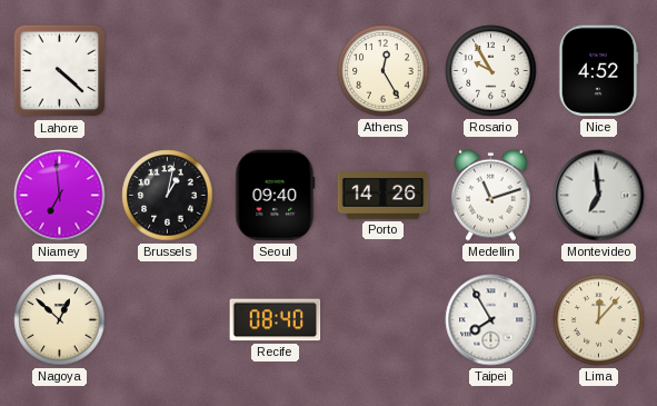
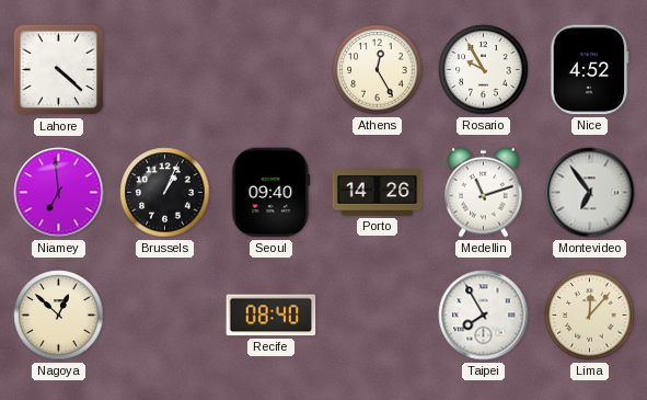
Brussels: 1:02 -> 1:04
Montevideo: 6:59 -> 6:54
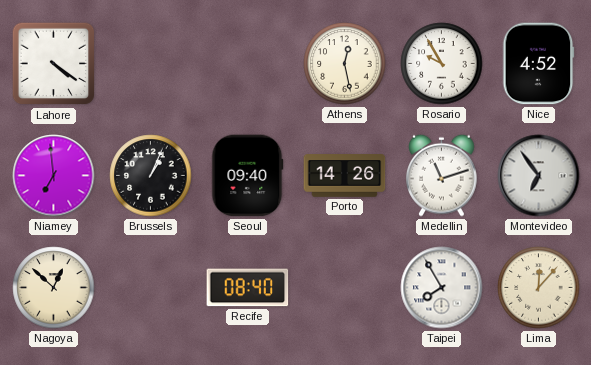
Lahore: 4:22 -> 4:21
Athens: 12:25 -> 12:28
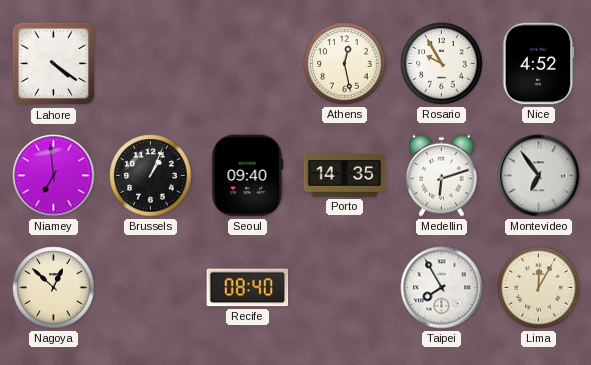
Porto: 14:26 -> 14:35
Medellin: 11:12 -> 6:12
Lima: 12:07 -> 12:05
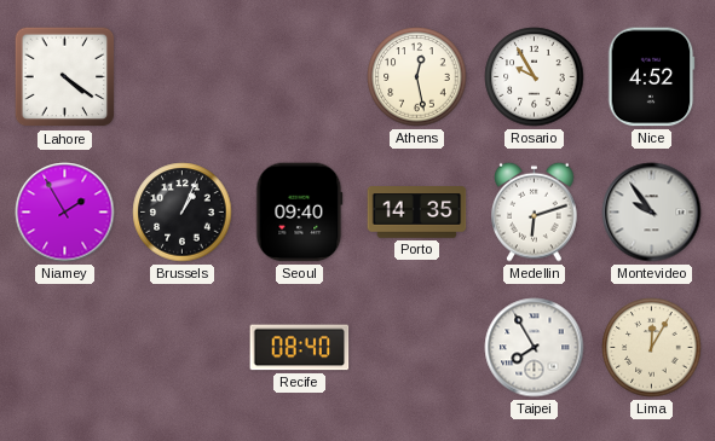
Niamey: 6:59 -> 1:55
Montevideo: 6:54 -> 9:54
Nagoya: 12:52 -> none
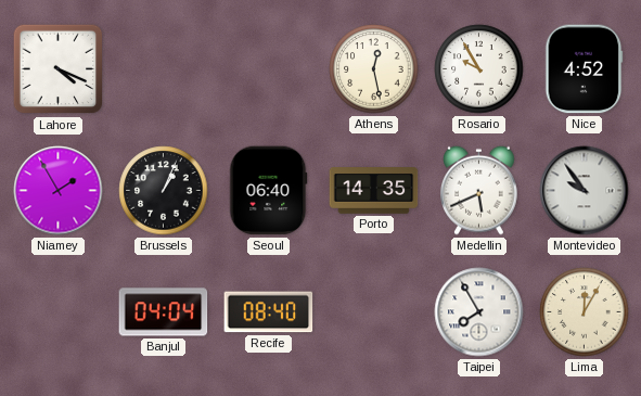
Lahore: 4:21 -> 4:19
Seoul: 09:40 -> 06:40
Medellin: 6:12 -> 5:41
Banjul: none -> 04:04
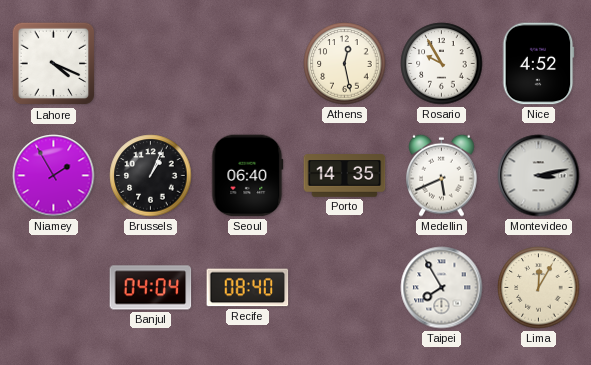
Montevideo: 9:54 -> 3:13
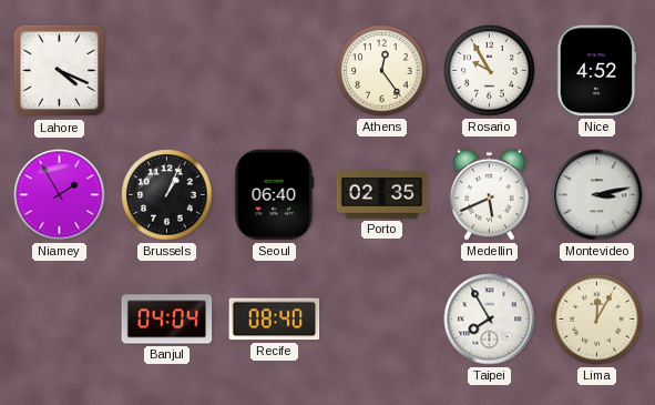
Athens: 12:28 -> 12:24
Porto: 14:35 -> 02:35
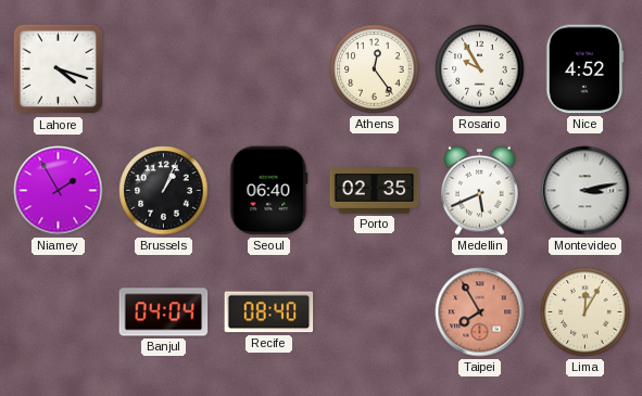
Lahore: 4:19 -> 4:18
Taipei dial: white -> salmon
